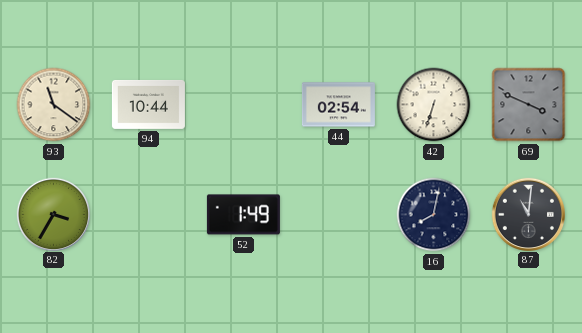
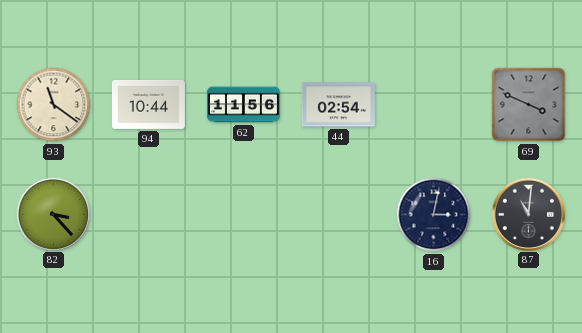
62: none -> 11:56
42: 6:33 -> none
82: 3:35 -> 3:23
52: 1:49 -> none
16: 8:02 -> 3:02
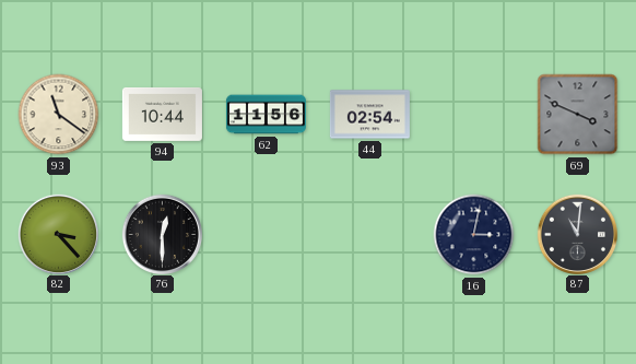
76: none -> 12:30
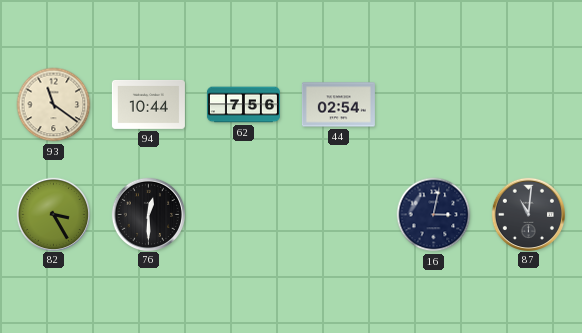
62: 11:56 -> 7:56
69: 3:49 -> none
82: 3:23 -> 3:25
